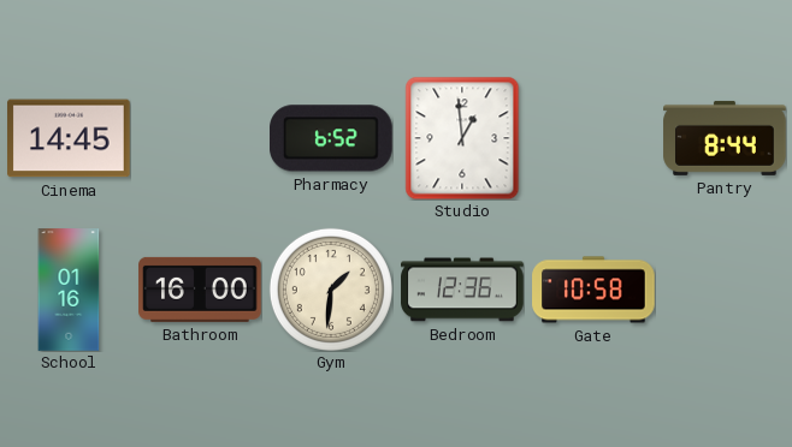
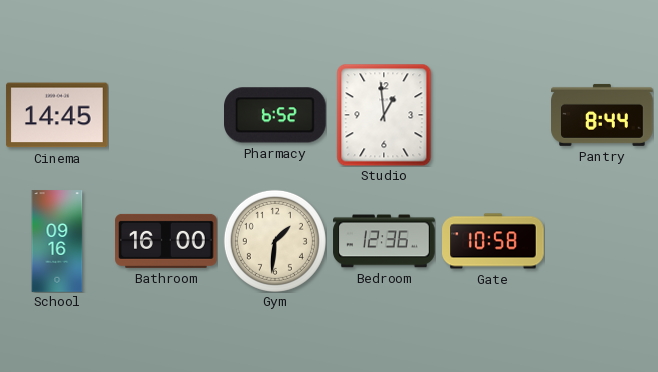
School: 01:16 -> 09:16
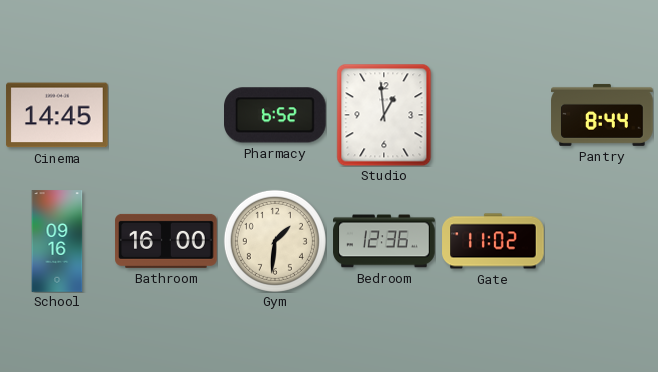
Gate: 10:58 -> 11:02
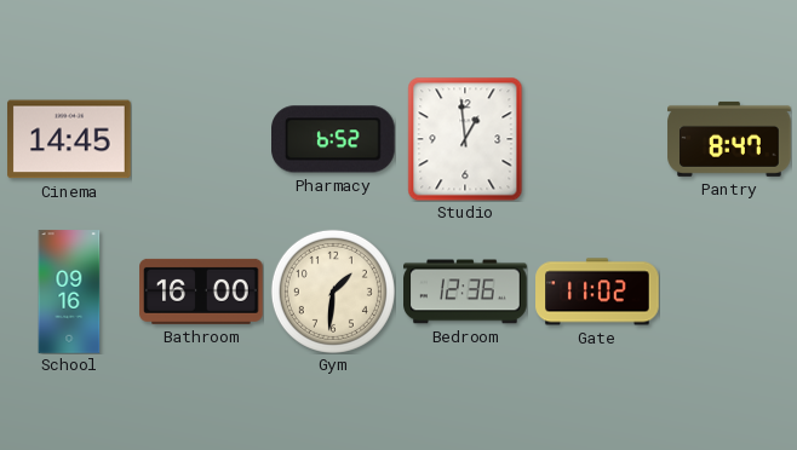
Pantry: 8:44 -> 8:47
